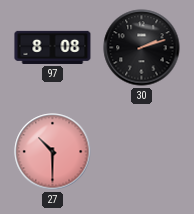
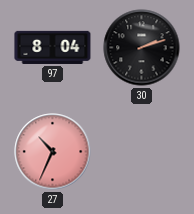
97: 8:08 -> 8:04
27: 10:30 -> 10:34
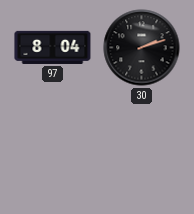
27: 10:34 -> none
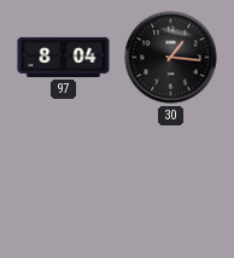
30: 2:12 -> 1:16
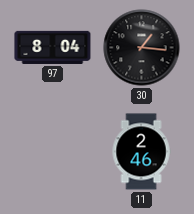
11: none -> 2:46
